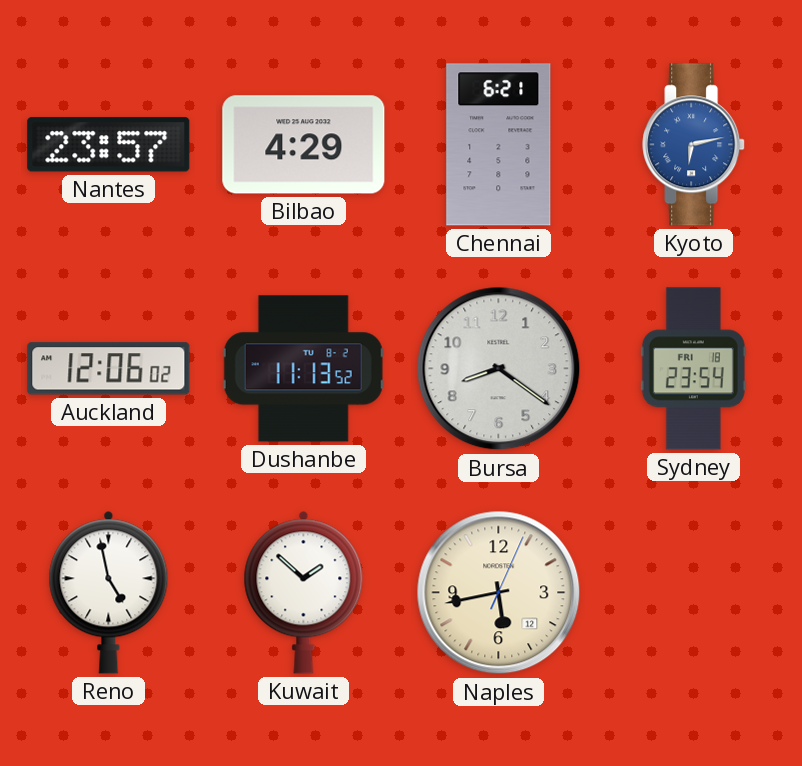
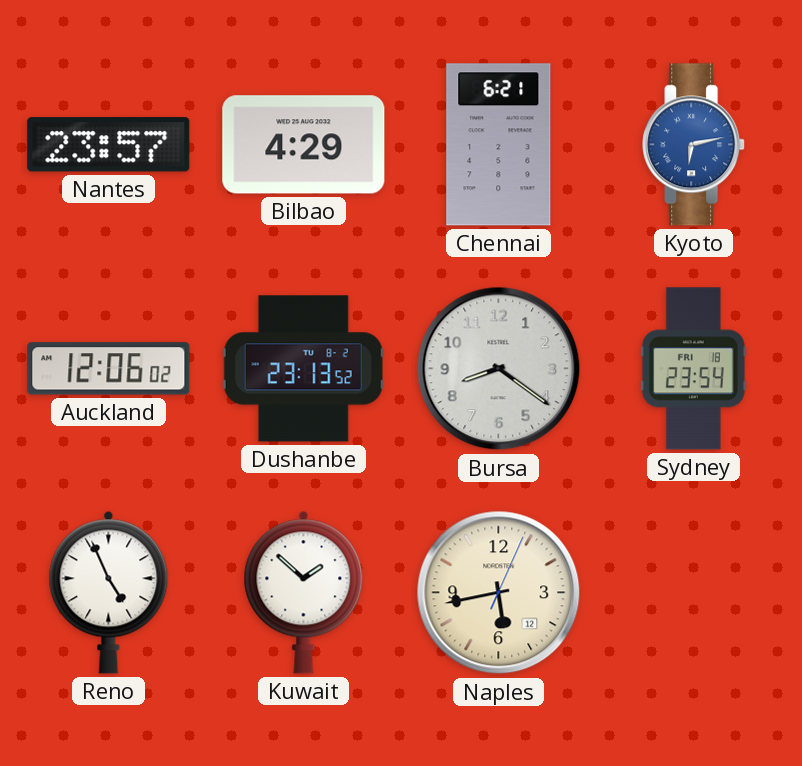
Dushanbe: 11:13 -> 23:13
Reno: 4:58 -> 4:56
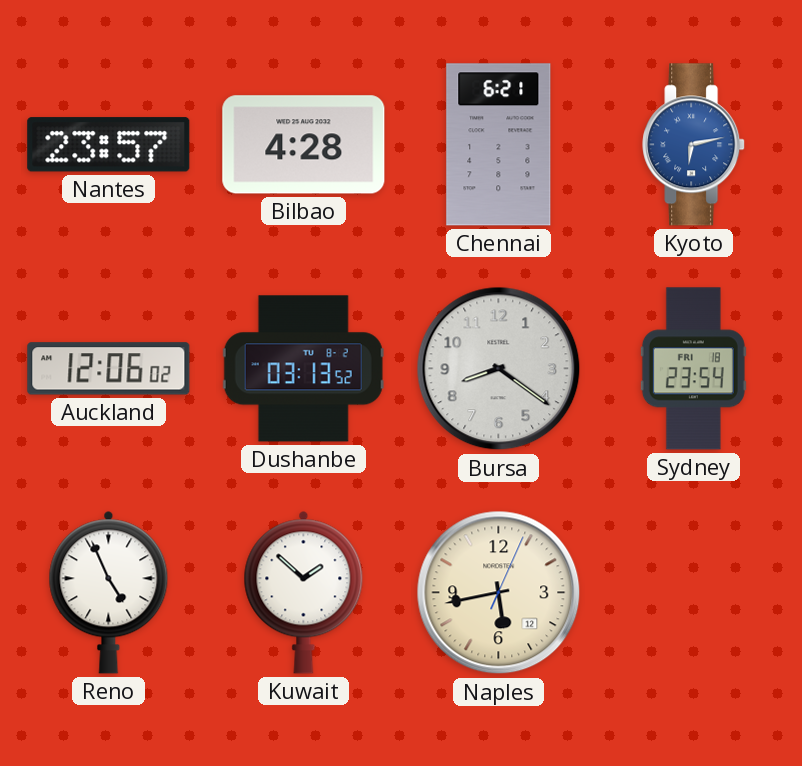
Bilbao: 4:29 -> 4:28
Dushanbe: 23:13 -> 03:13
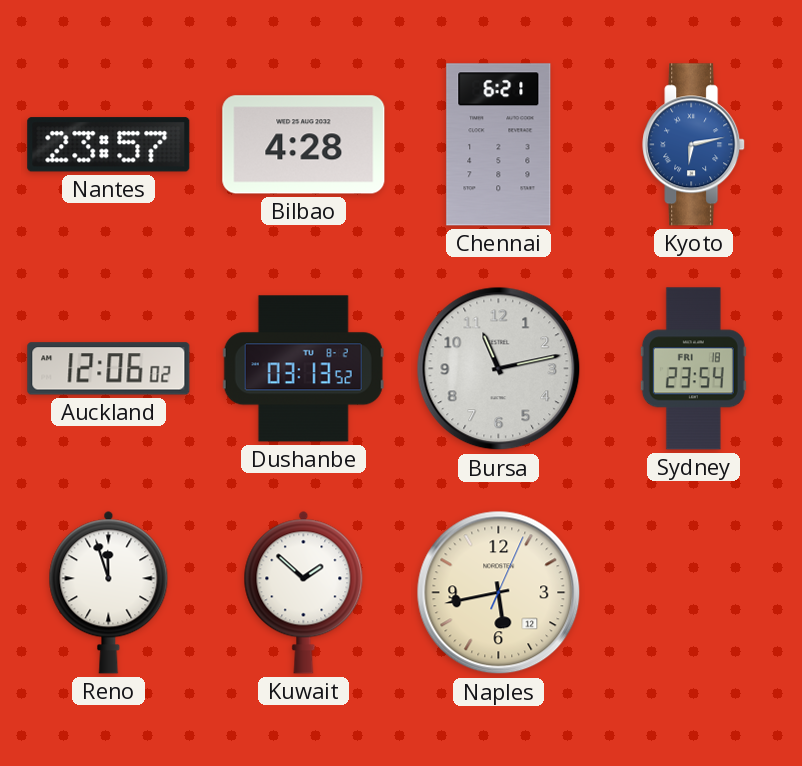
Bursa: 8:21 -> 11:13
Reno: 4:56 -> 11:57
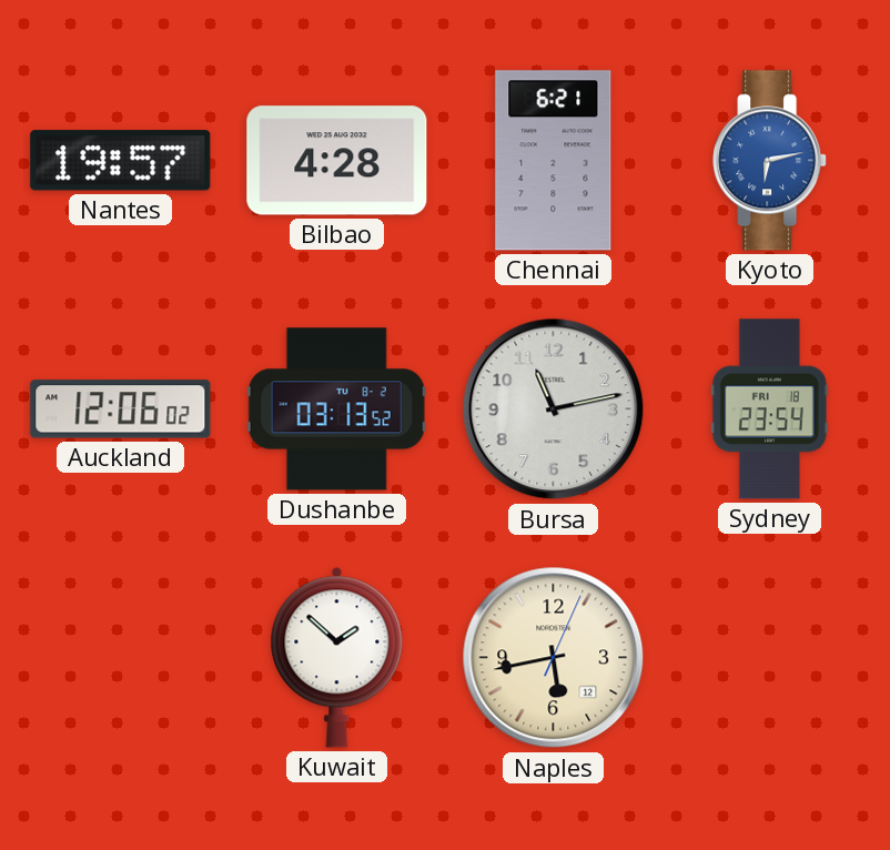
Nantes: 23:57 -> 19:57
Reno: 11:57 -> none
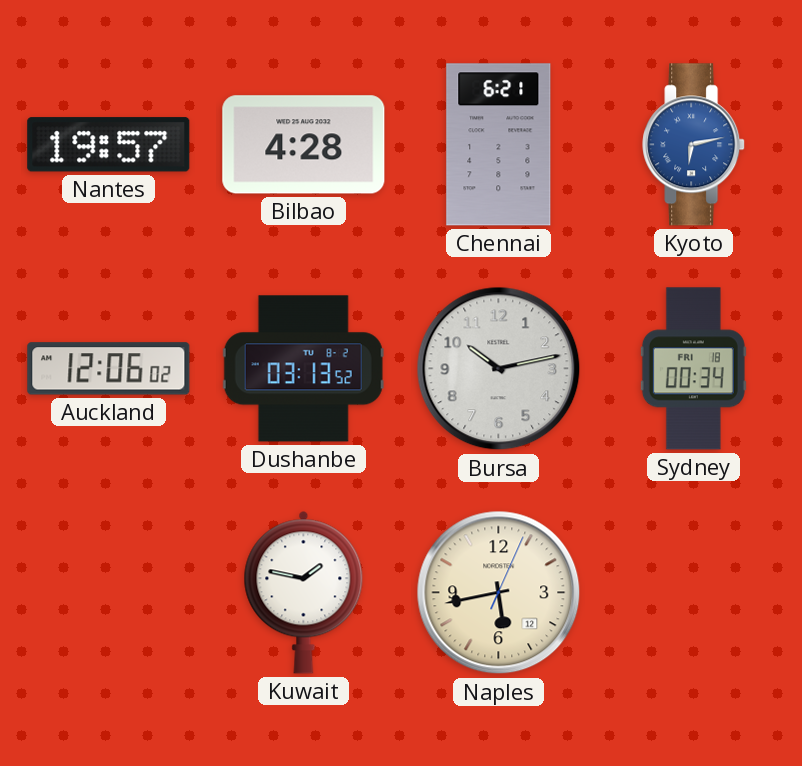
Bursa: 11:13 -> 10:13
Sydney: 23:54 -> 00:34
Kuwait: 1:52 -> 1:47
